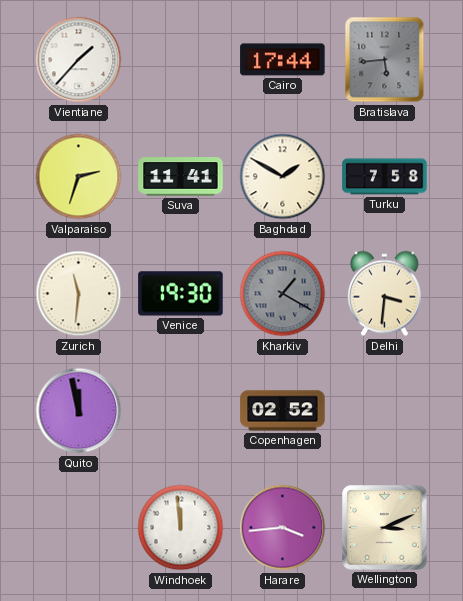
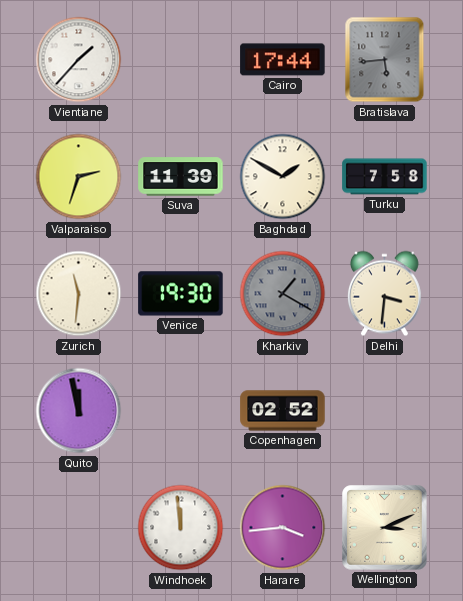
Suva: 11:41 -> 11:39
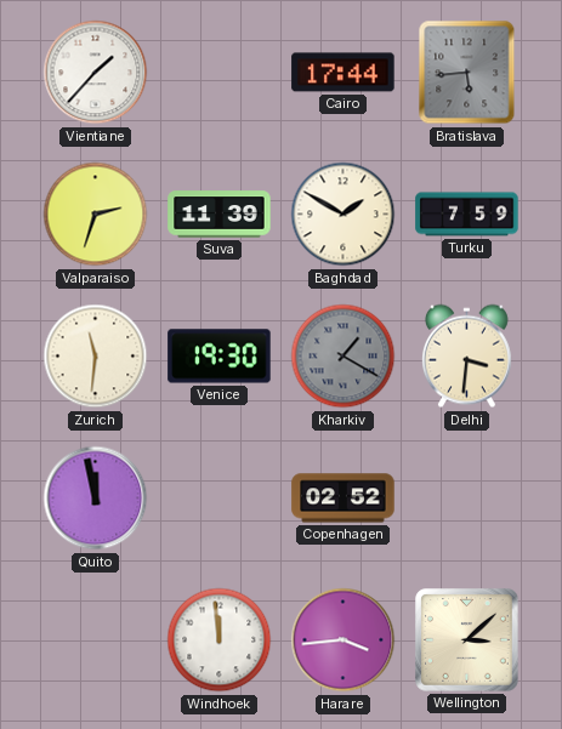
Turku: 7:58 -> 7:59
Wellington: 3:11 -> 3:08
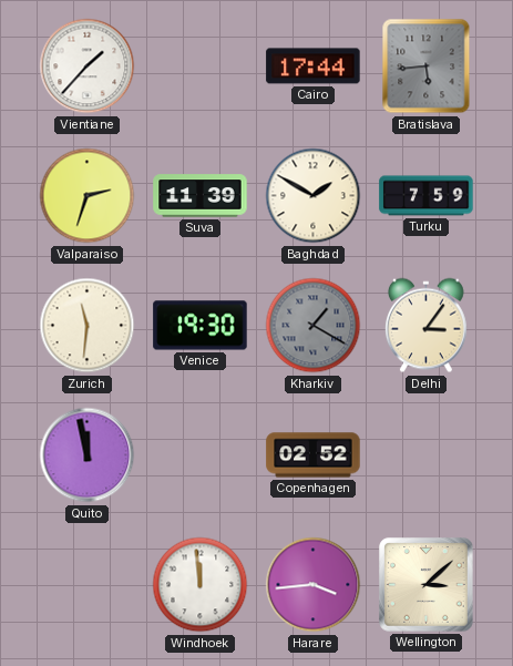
Delhi: 3:31 -> 3:06
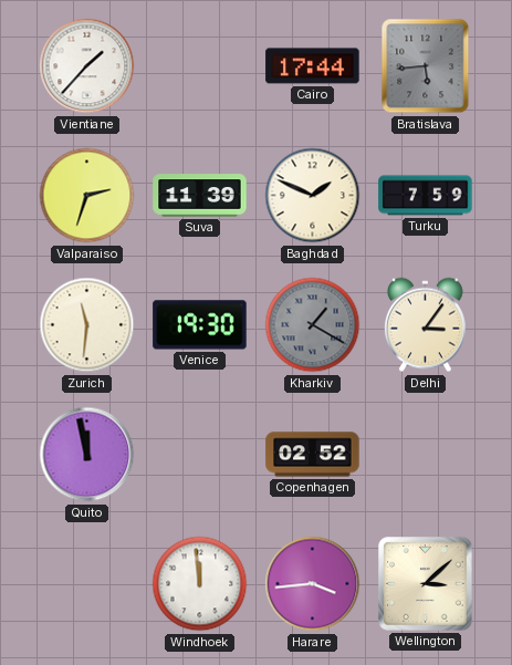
Baghdad: 1:50 -> 1:49
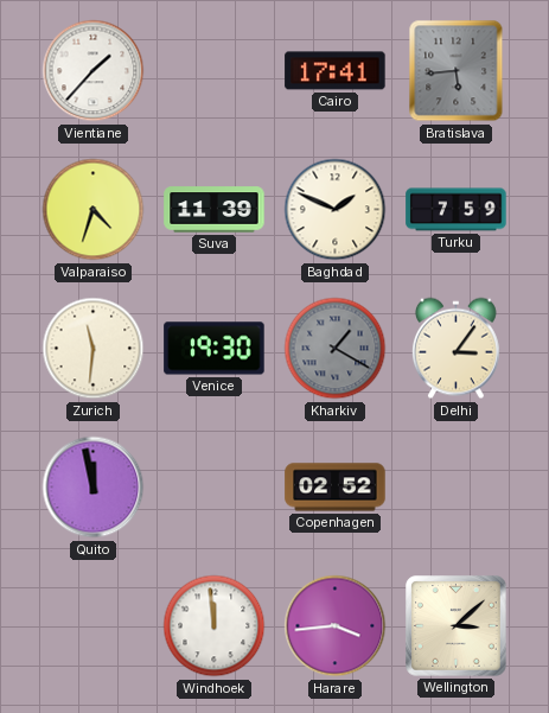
Cairo: 17:44 -> 17:41
Valparaiso: 2:33 -> 4:33
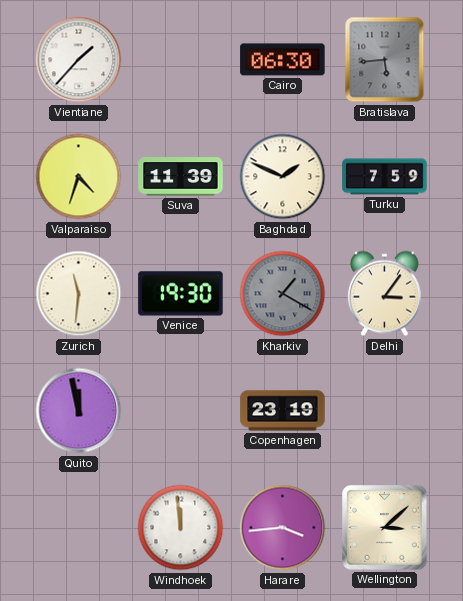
Cairo: 17:41 -> 06:30
Copenhagen: 02:52 -> 23:19
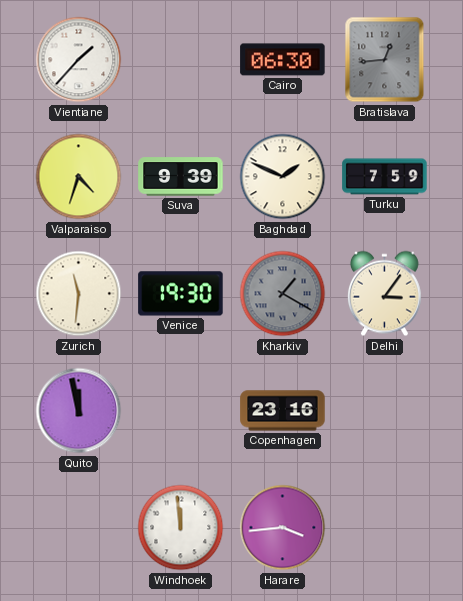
Bratislava: 5:44 -> 12:44
Suva: 11:39 -> 9:39
Copenhagen: 23:19 -> 23:16
Wellington: 3:08 -> none
